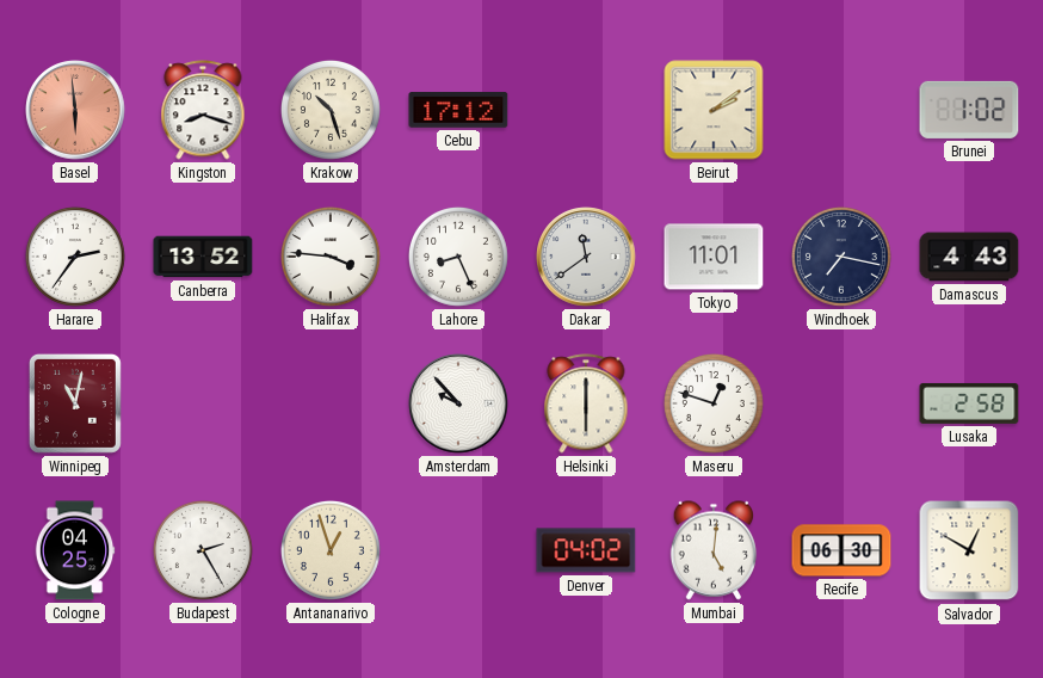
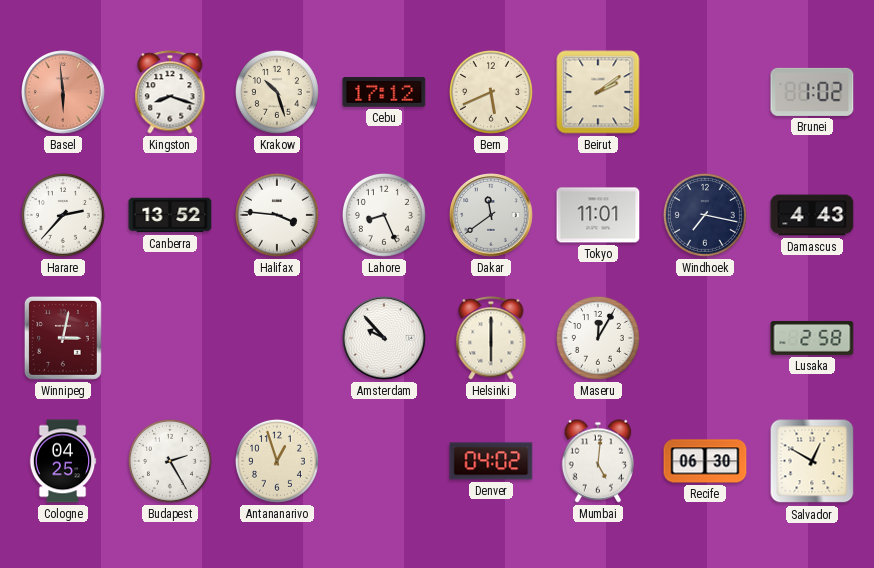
Bern: none -> 5:41
Harare: 2:36 -> 2:37
Winnipeg: 11:02 -> 3:02
Maseru: 12:48 -> 12:05
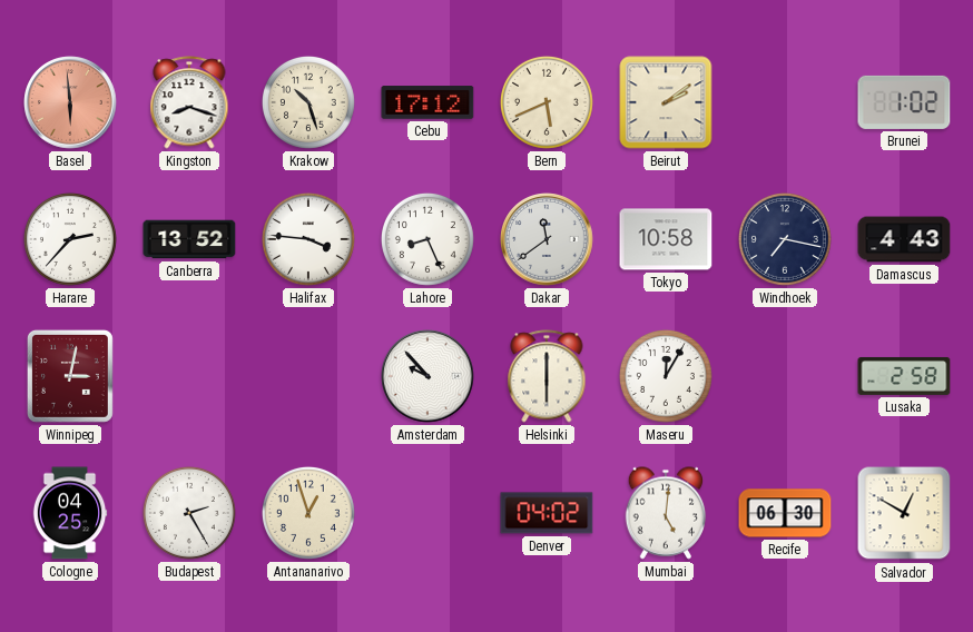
Tokyo: 11:01 -> 10:58
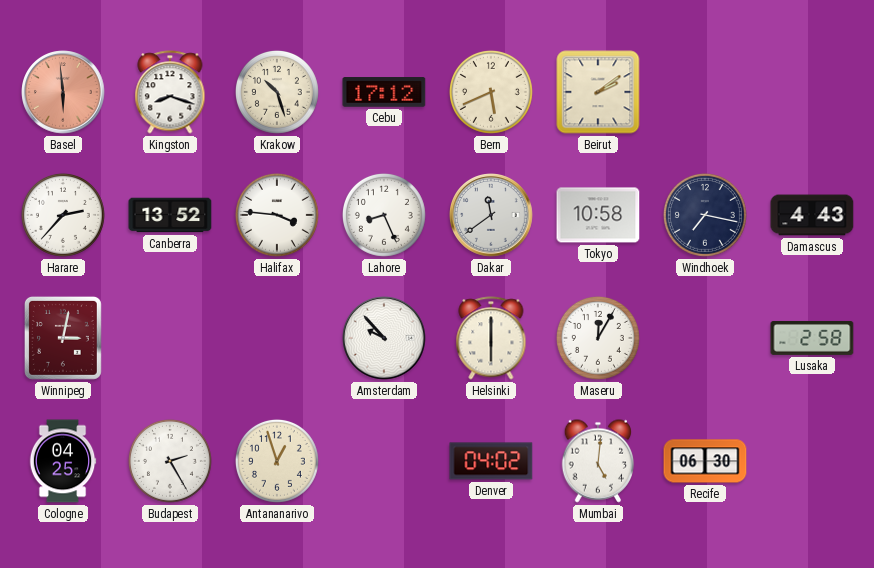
Brunei: 1:02 -> none
Salvador: 12:50 -> none
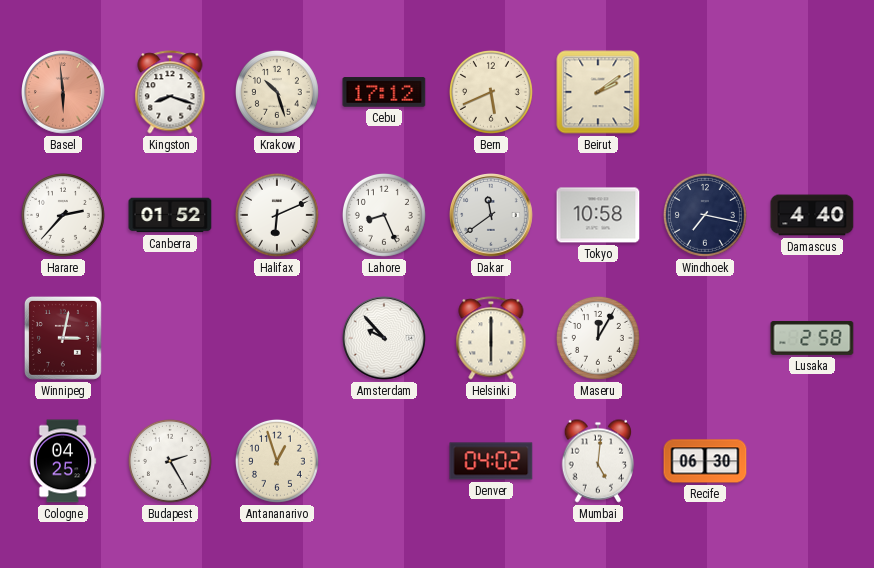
Canberra: 13:52 -> 01:52
Halifax: 3:46 -> 6:11
Damascus: 4:43 -> 4:40
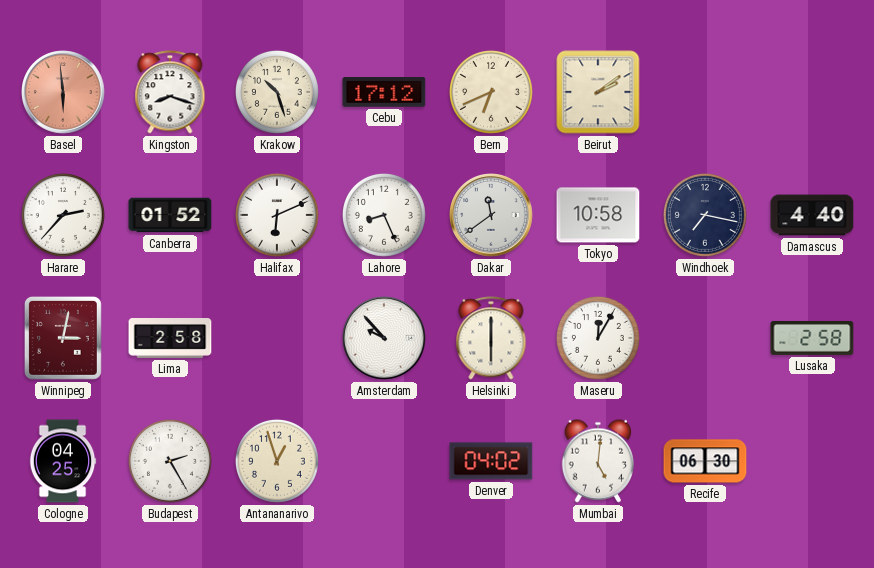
Bern: 5:41 -> 6:41
Lima: none -> 2:58
